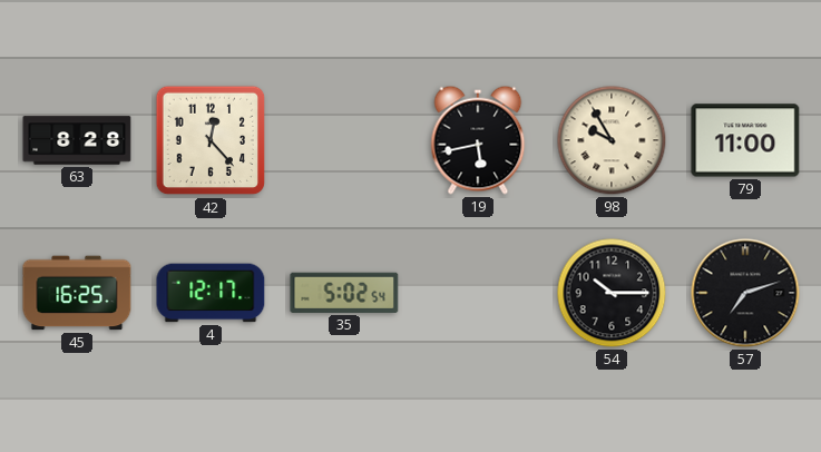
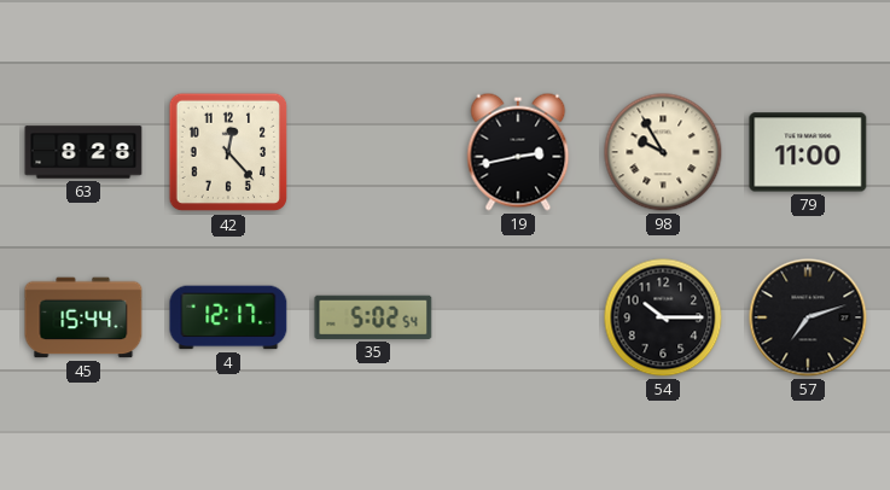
19: 5:43 -> 2:43
45: 16:25 -> 15:44
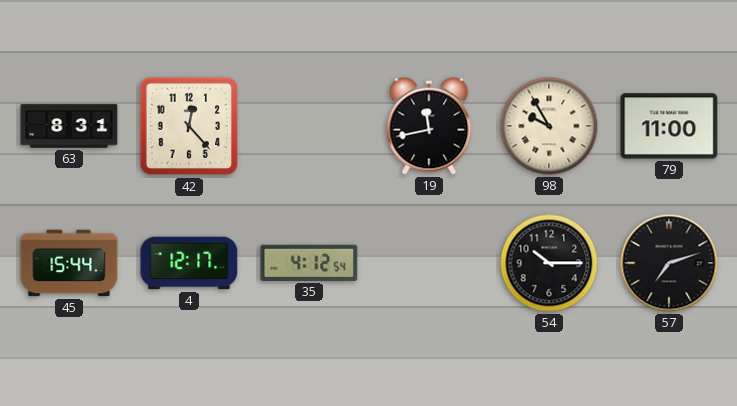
63: 8:28 -> 8:31
19: 2:43 -> 11:43
35: 5:02 -> 4:12
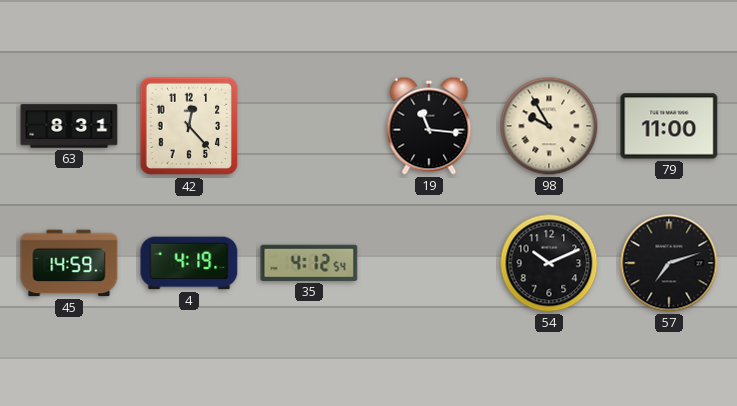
19: 11:43 -> 11:16
45: 15:44 -> 14:59
4: 12:17 -> 4:19
54: 10:15 -> 10:11
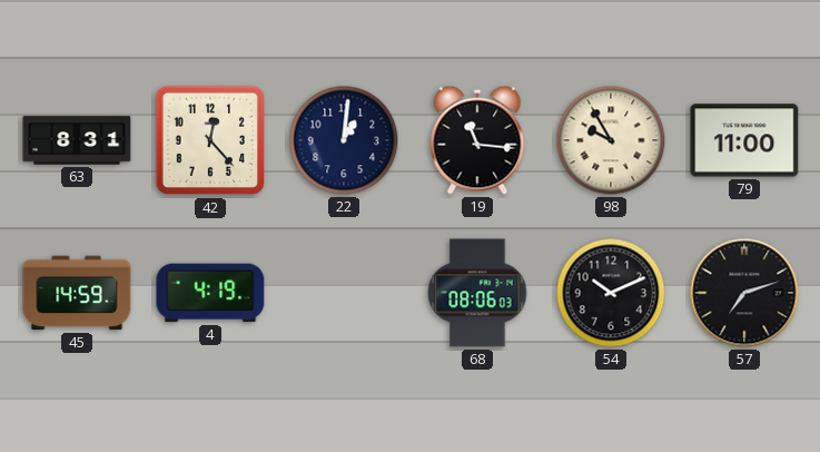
22: none -> 1:01
35: 4:12 -> none
68: none -> 08:06
